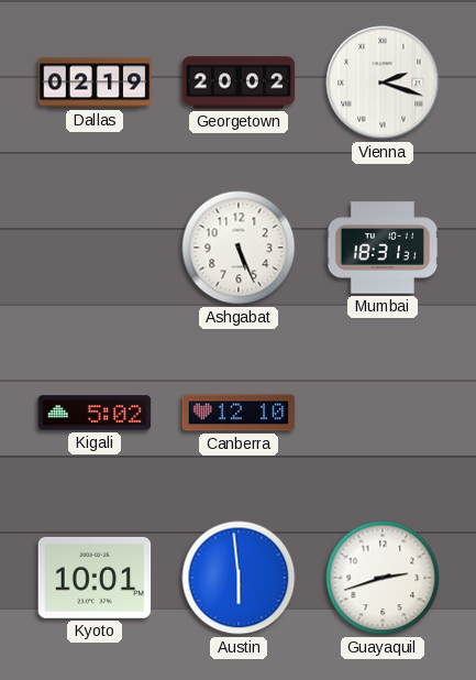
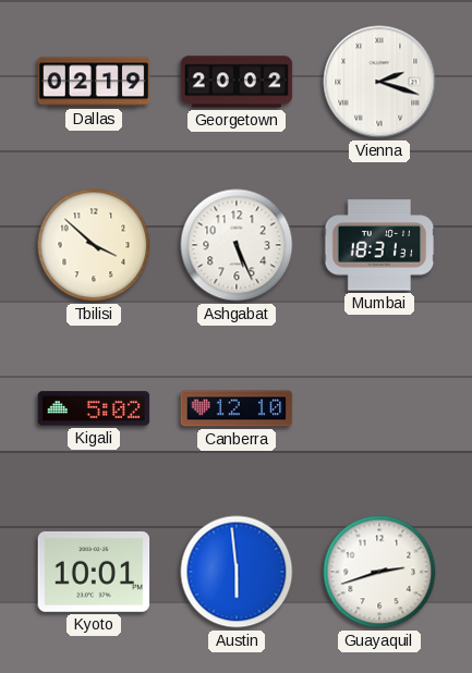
Tbilisi: none -> 3:52
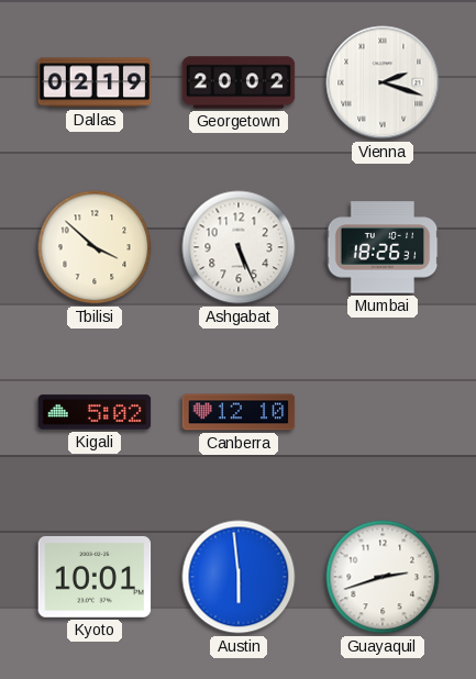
Mumbai: 18:31 -> 18:26
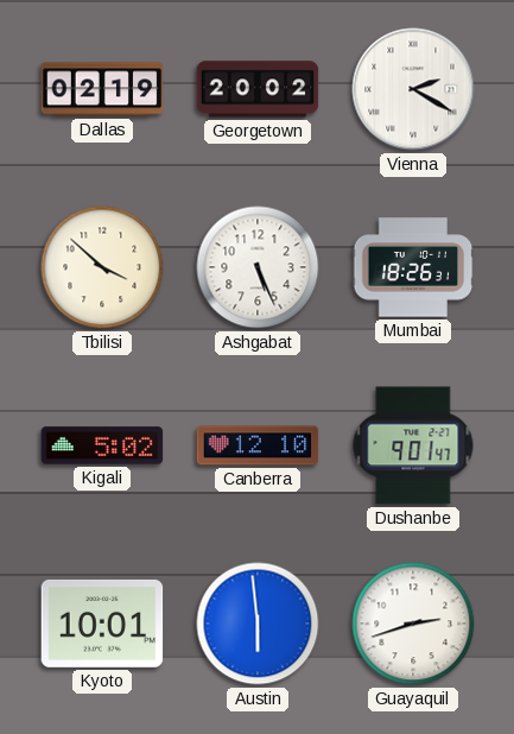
Vienna: 2:18 -> 2:20
Dushanbe: none -> 9:01
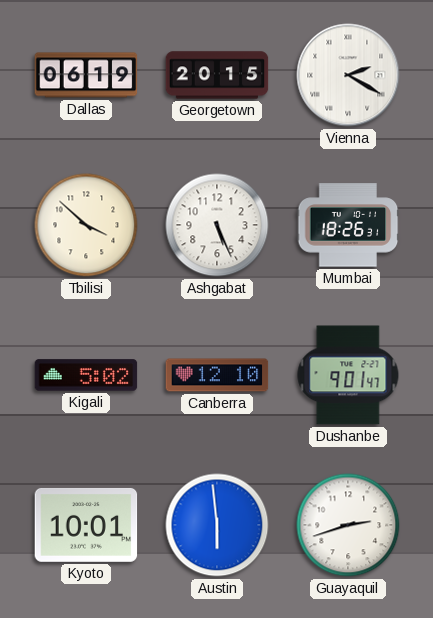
Dallas: 02:19 -> 06:19
Georgetown: 20:02 -> 20:15
